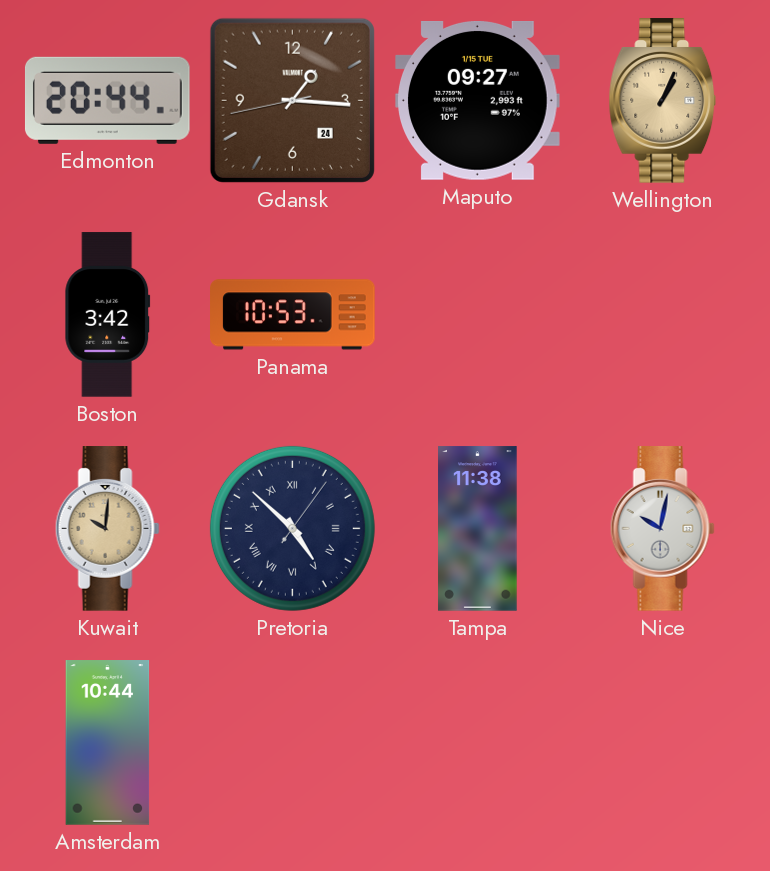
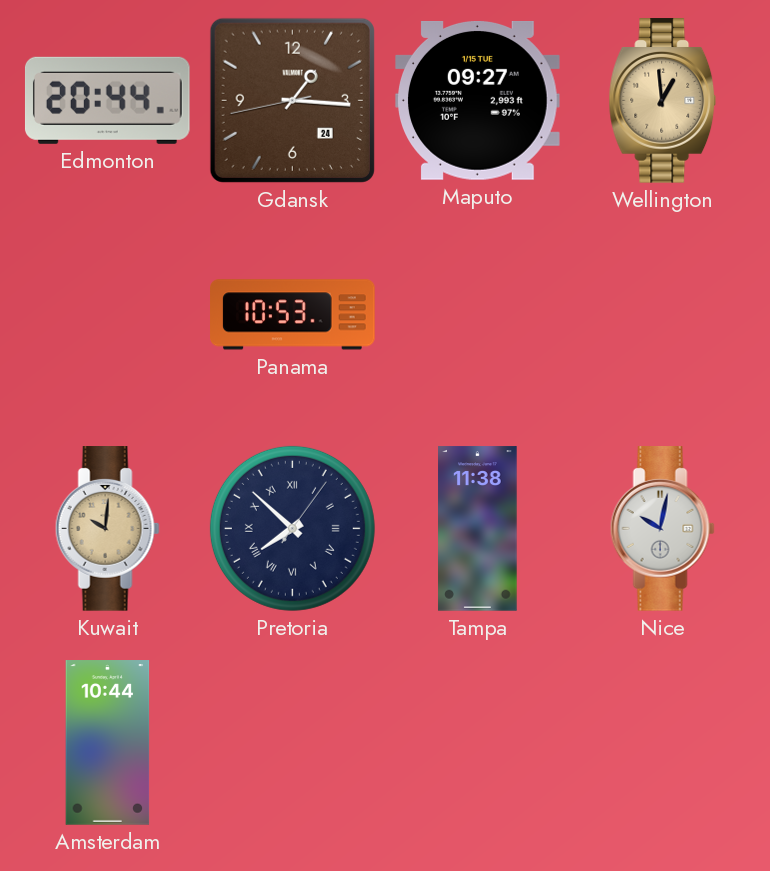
Wellington: 1:04 -> 12:59
Boston: 3:42 -> none
Pretoria: 4:52 -> 7:52
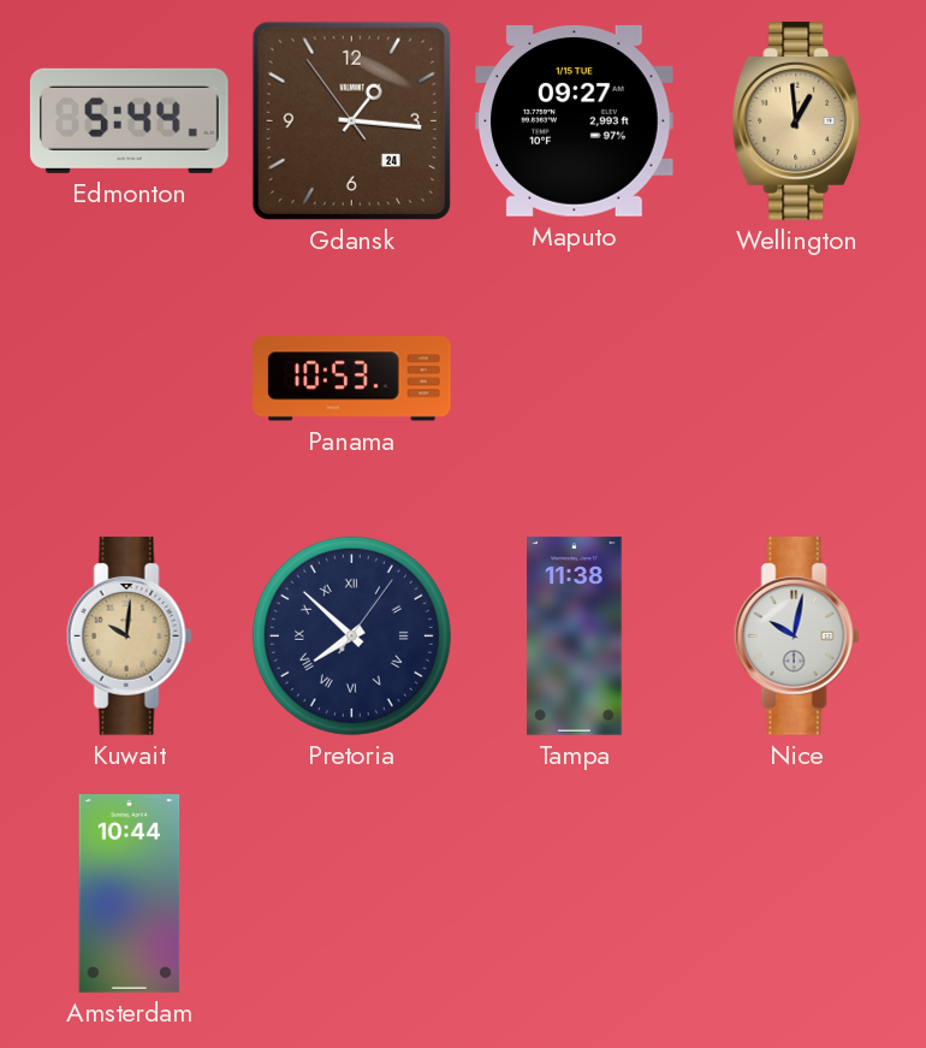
Edmonton: 20:44 -> 5:44
Gdansk: 1:15:43 -> 1:15:54
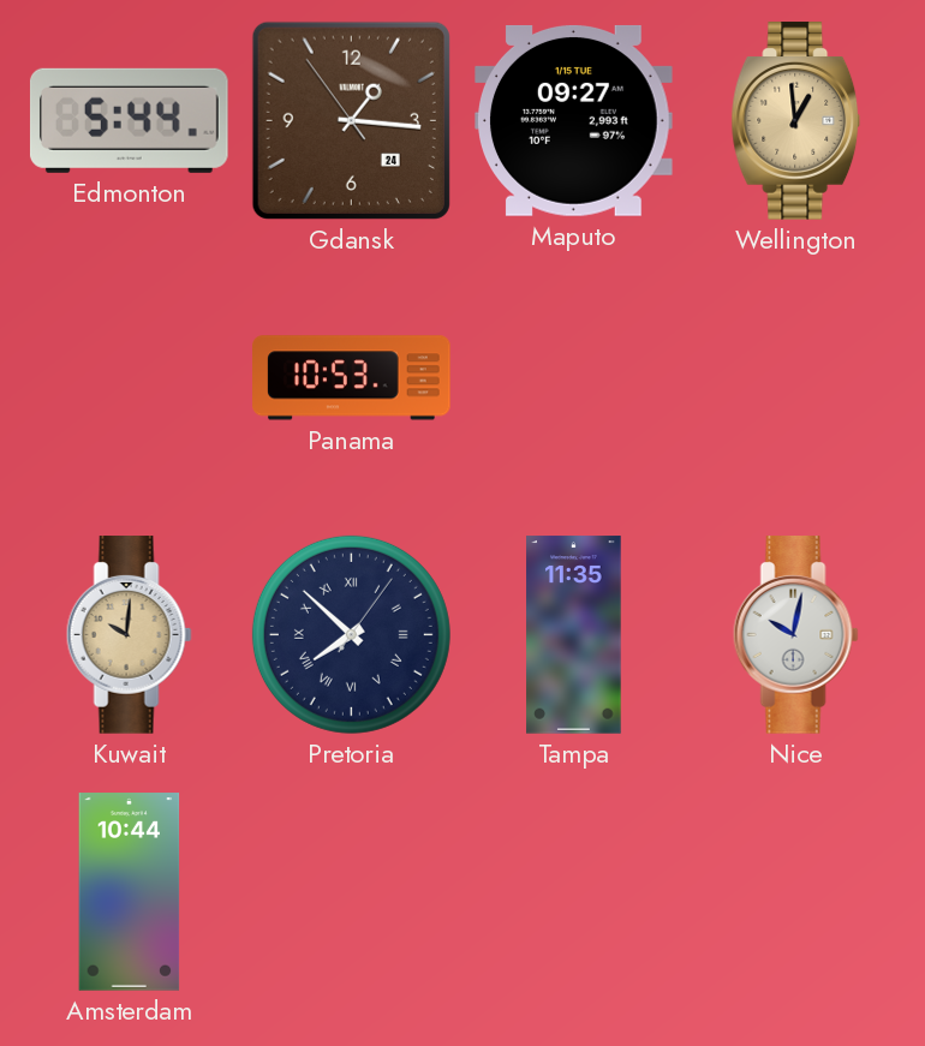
Tampa: 11:38 -> 11:35
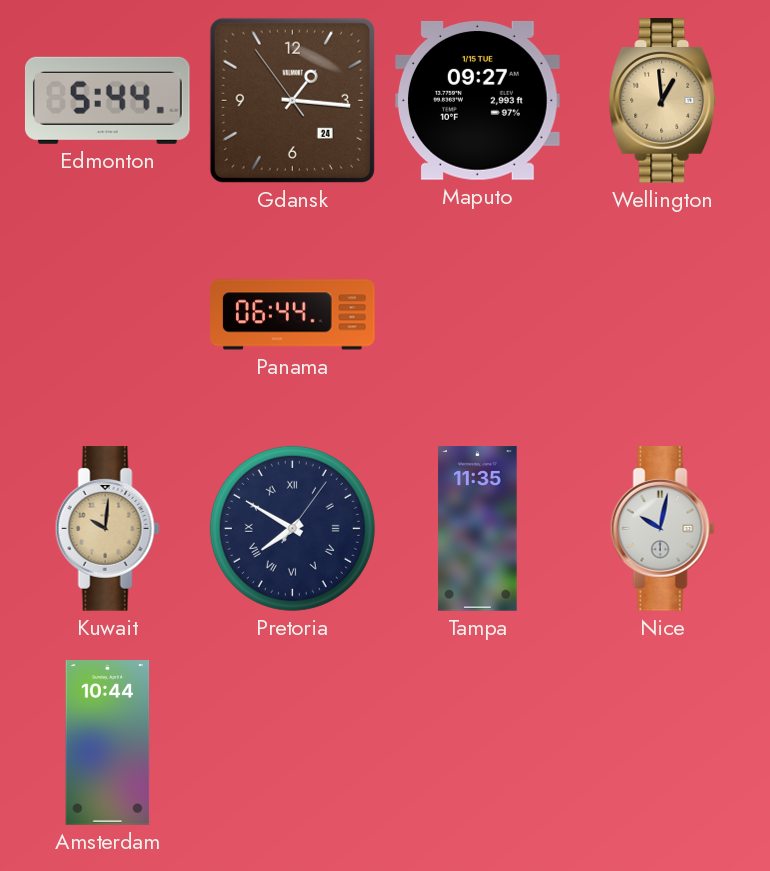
Panama: 10:53 -> 06:44
Pretoria: 7:52 -> 7:50
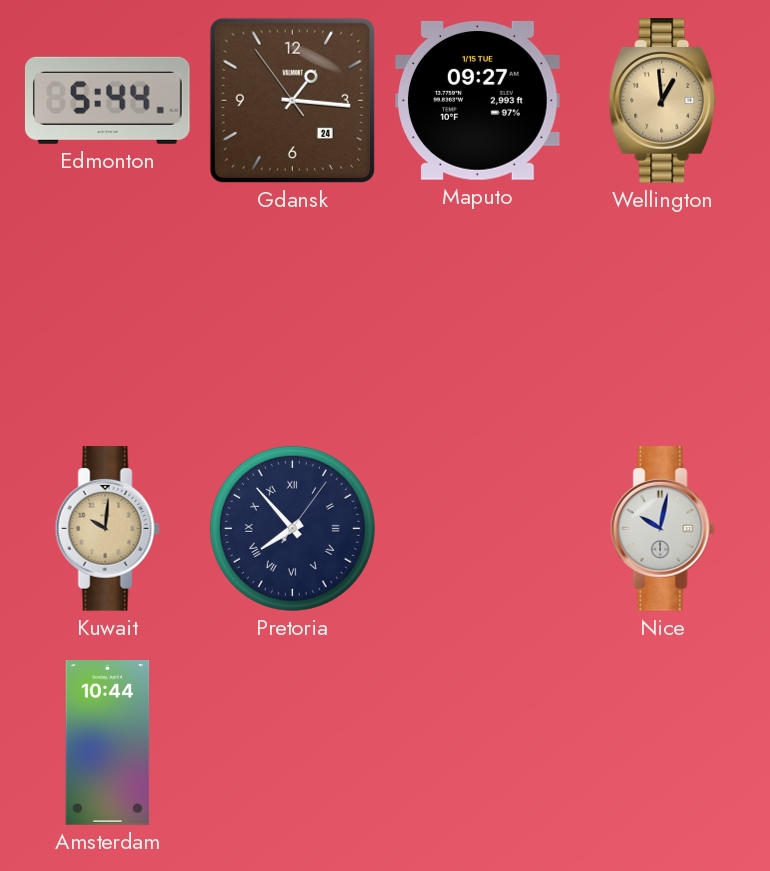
Panama: 06:44 -> none
Pretoria: 7:50 -> 7:53
Tampa: 11:35 -> none
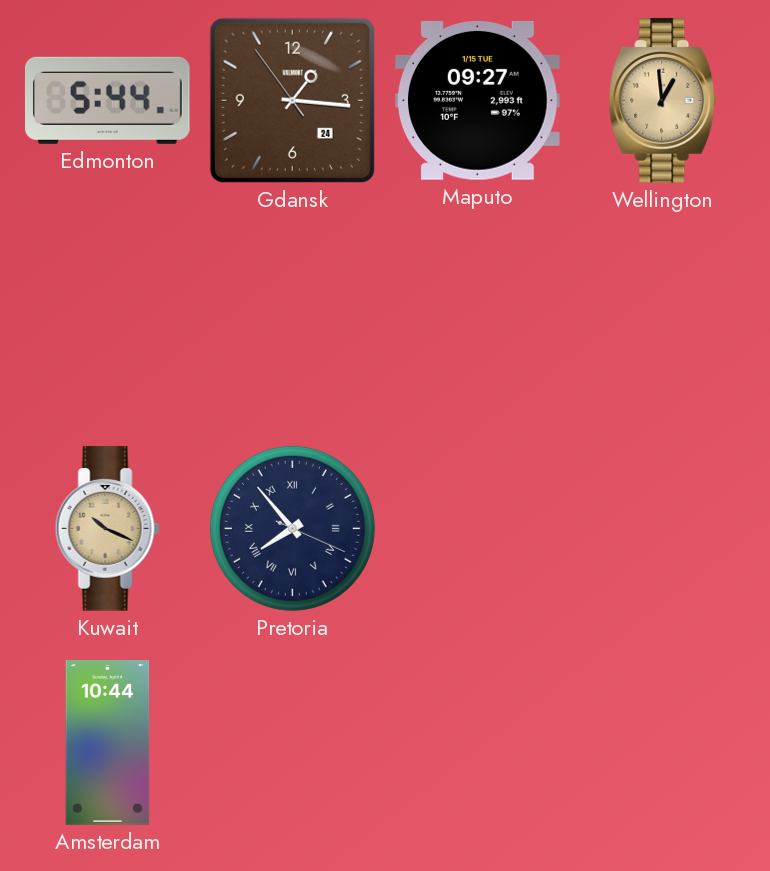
Kuwait: 10:01 -> 10:19
Pretoria: 7:53:06 -> 7:53:19
Nice: 10:02 -> none
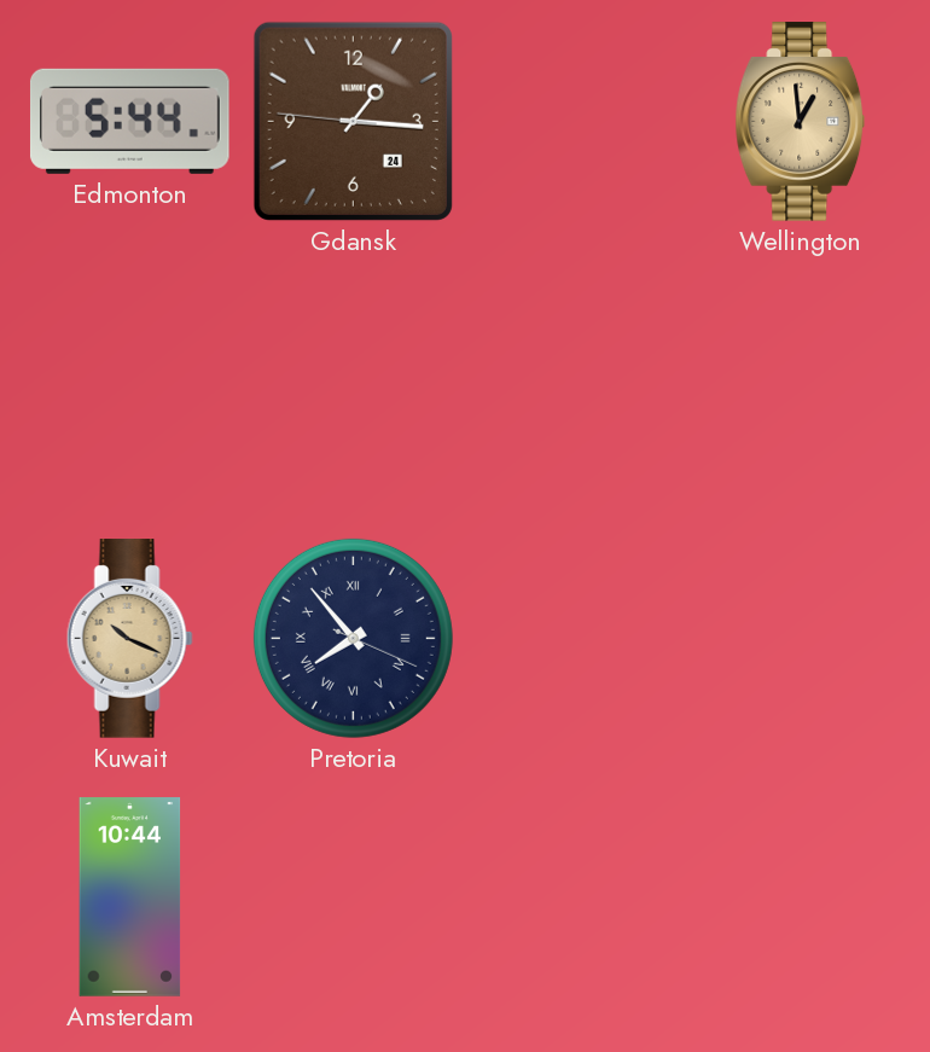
Gdansk: 1:15:54 -> 1:15:46
Maputo: 09:27 -> none
